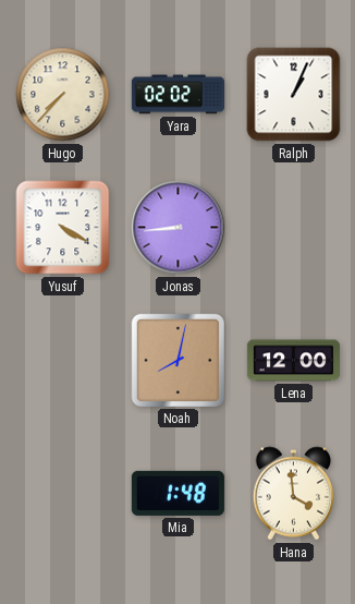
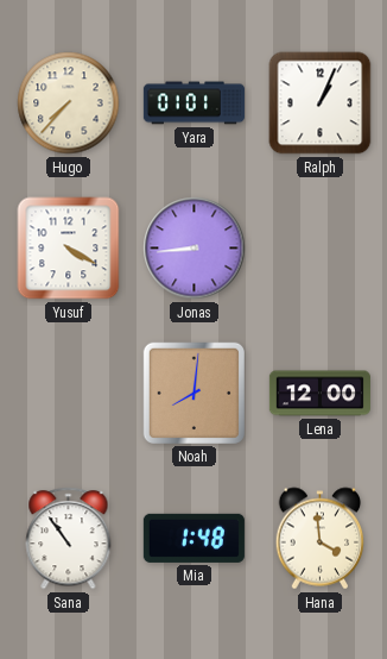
Yara: 02:02 -> 01:01
Noah: 8:02 -> 8:01
Sana: none -> 10:54
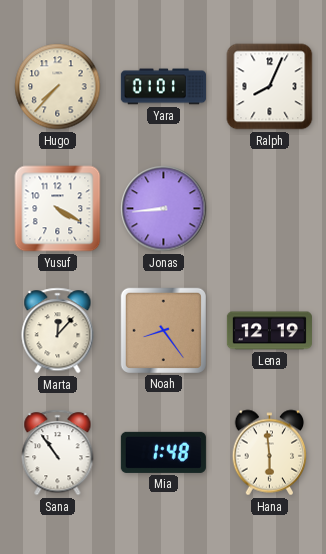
Ralph: 1:04 -> 8:04
Marta: none -> 12:07
Noah: 8:01 -> 8:24
Lena: 12:00 -> 12:19
Hana: 3:59 -> 5:59
